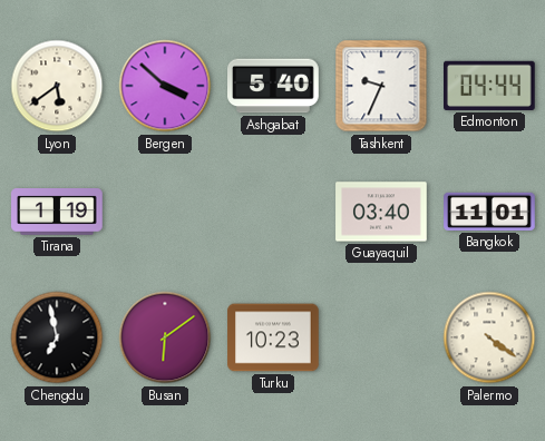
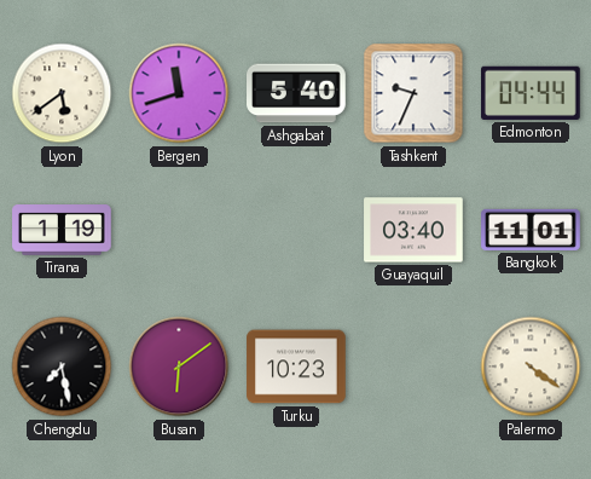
Bergen: 3:52 -> 11:42
Chengdu: 6:58 -> 7:28
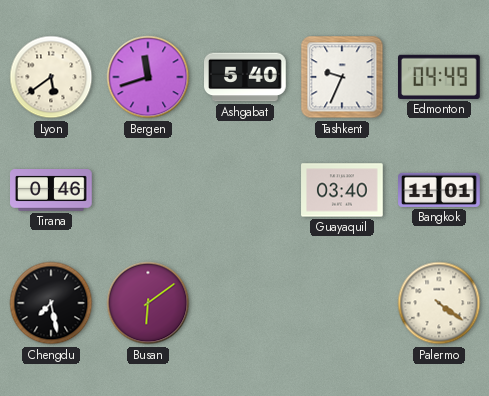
Edmonton: 04:44 -> 04:49
Tirana: 1:19 -> 0:46
Turku: 10:23 -> none
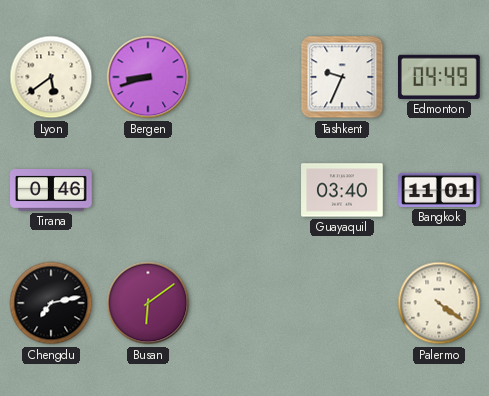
Bergen: 11:42 -> 8:42
Ashgabat: 5:40 -> none
Chengdu: 7:28 -> 7:13
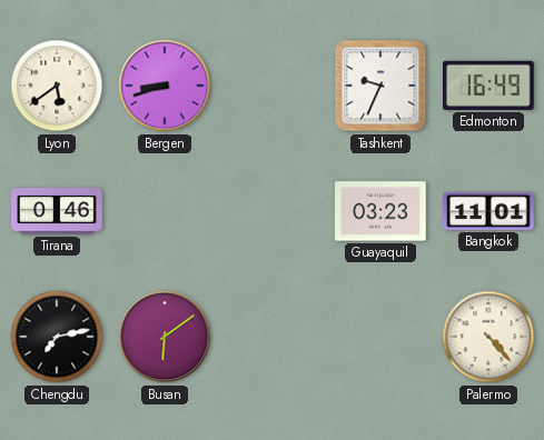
Edmonton: 04:49 -> 16:49
Guayaquil: 03:40 -> 03:23
Palermo: 4:21 -> 4:23
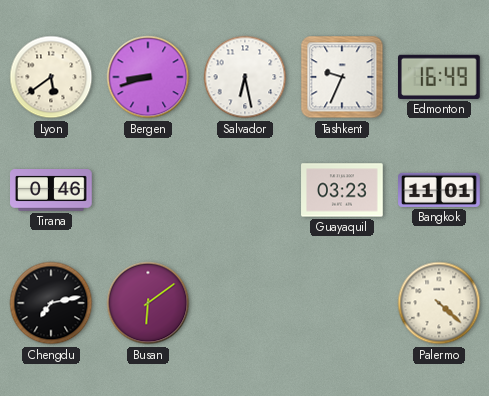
Salvador: none -> 6:28
Palermo: 4:23 -> 4:22
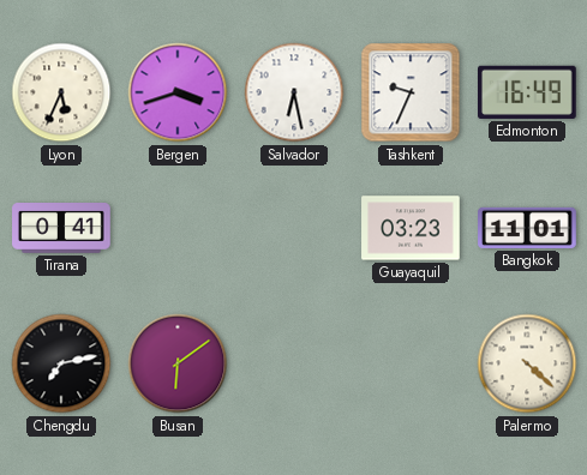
Lyon: 5:39 -> 5:34
Bergen: 8:42 -> 3:42
Tirana: 0:46 -> 0:41
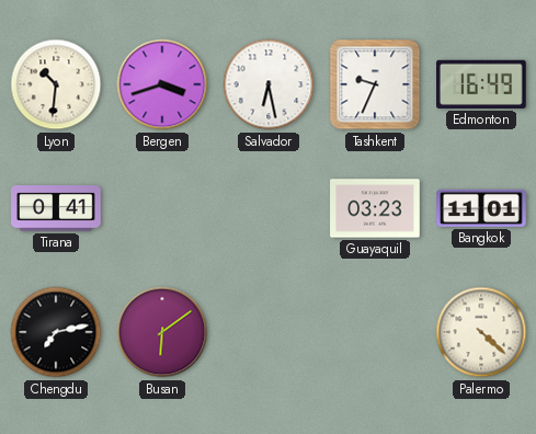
Lyon: 5:34 -> 10:31
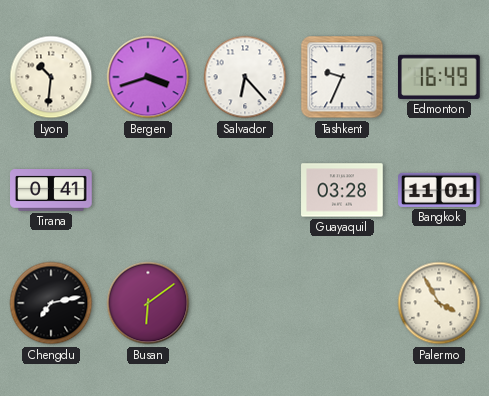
Salvador: 6:28 -> 6:23
Guayaquil: 03:23 -> 03:28
Palermo: 4:22 -> 3:55
